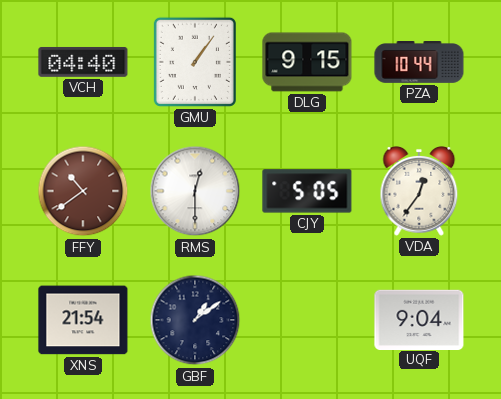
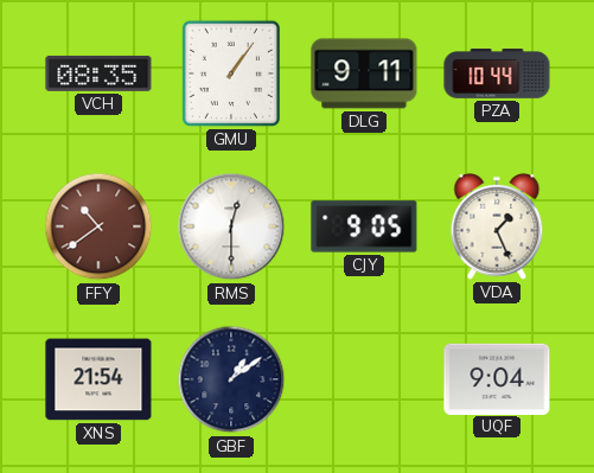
VCH: 04:40 -> 08:35
DLG: 9:15 -> 9:11
CJY: 5:05 -> 9:05
VDA: 12:36 -> 1:26
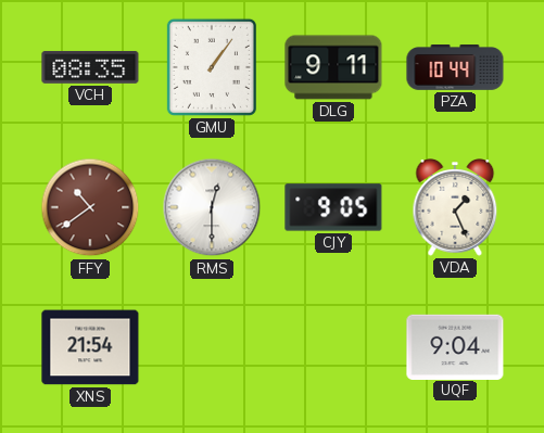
GBF: 1:09 -> none
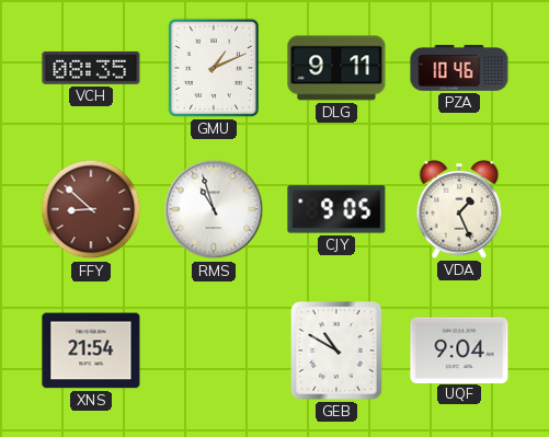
GMU: 1:06 -> 1:11
PZA: 10:44 -> 10:46
FFY: 10:39 -> 8:52
RMS: 12:30 -> 10:57
GEB: none -> 10:50
